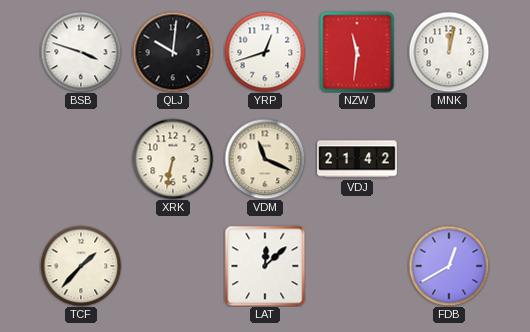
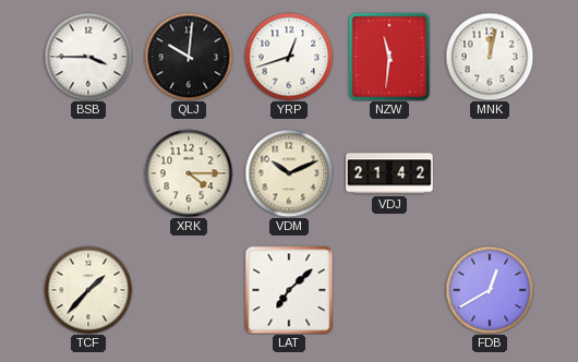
BSB: 3:48 -> 3:45
XRK: 6:32 -> 4:15
VDM: 11:19 -> 10:11
LAT: 12:08 -> 7:08
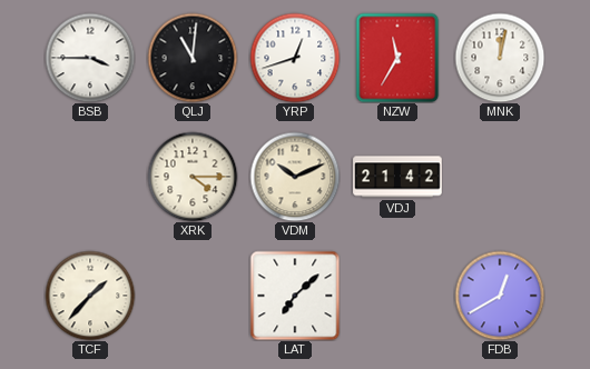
QLJ: 10:01 -> 11:01
NZW: 11:31 -> 11:35
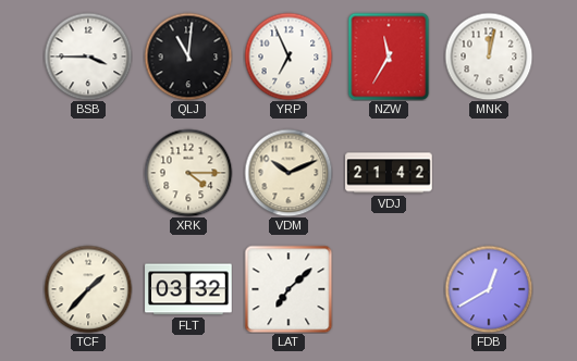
YRP: 12:42 -> 6:56
FLT: none -> 03:32
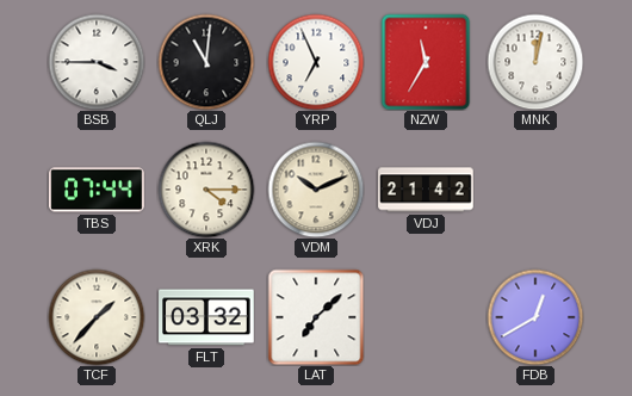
TBS: none -> 07:44
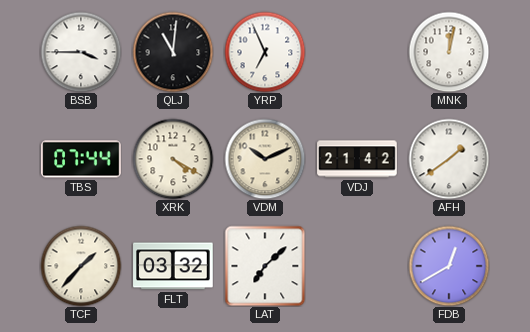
NZW: 11:35 -> none
XRK: 4:15 -> 4:20
AFH: none -> 1:39
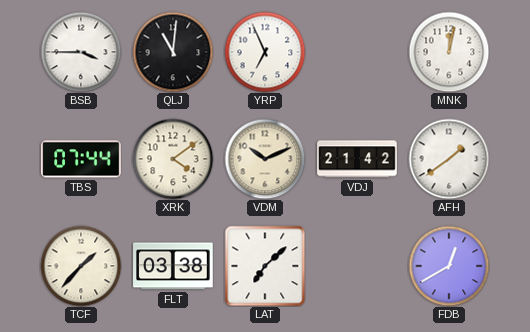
XRK: 4:20 -> 4:09
FLT: 03:32 -> 03:38
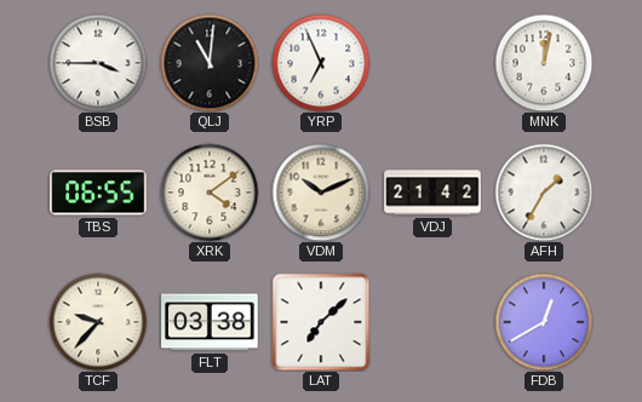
TBS: 07:44 -> 06:55
AFH: 1:39 -> 1:35
TCF: 1:37 -> 9:37
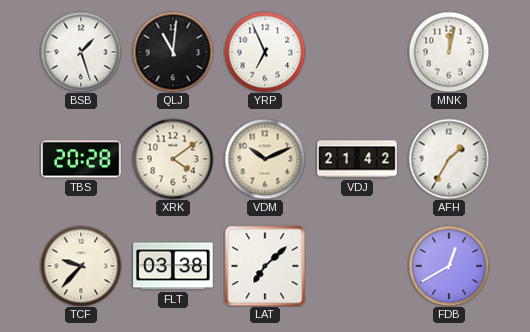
BSB: 3:45 -> 1:27
TBS: 06:55 -> 20:28
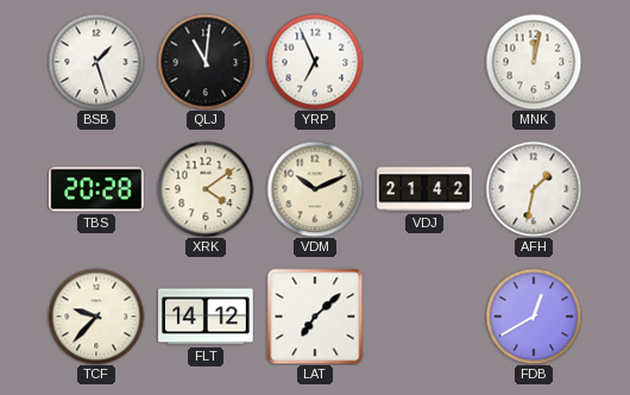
AFH: 1:35 -> 1:32
FLT: 03:38 -> 14:12
